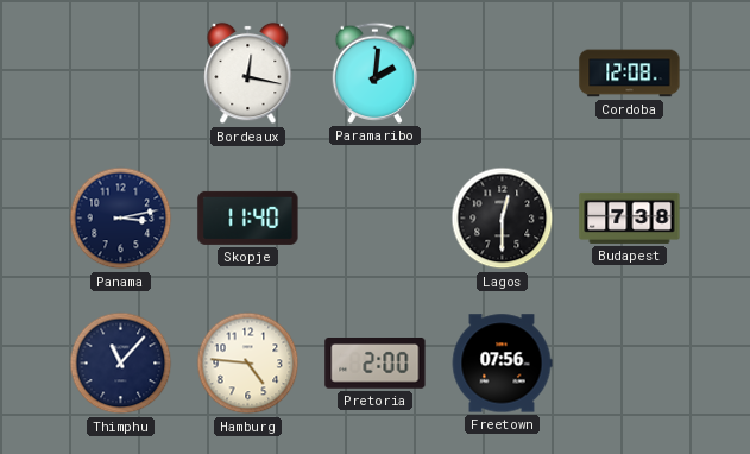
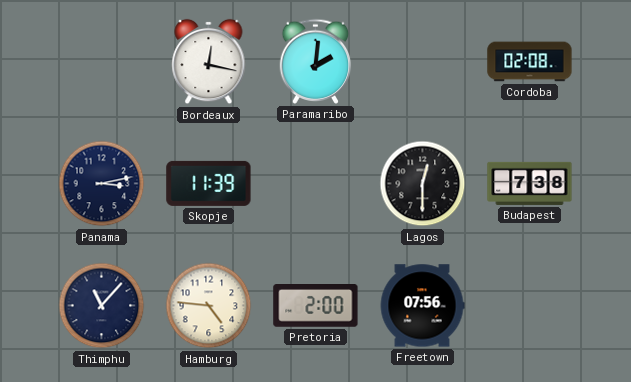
Cordoba: 12:08 -> 02:08
Skopje: 11:40 -> 11:39
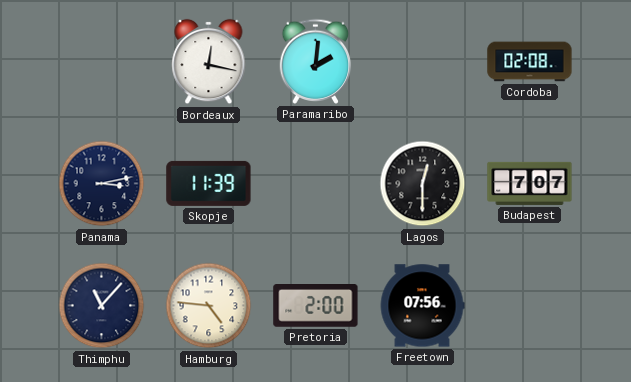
Budapest: 7:38 -> 7:07
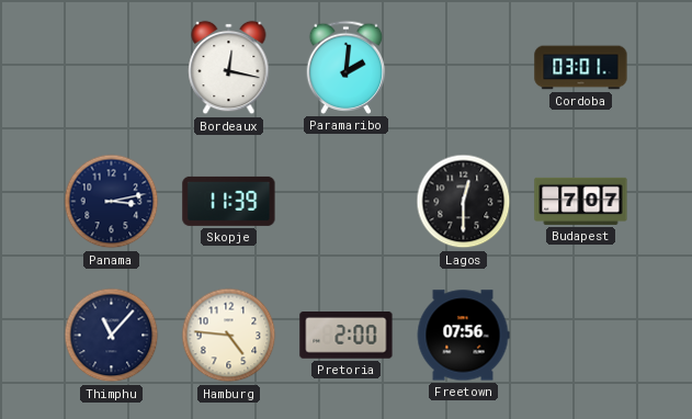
Cordoba: 02:08 -> 03:01
